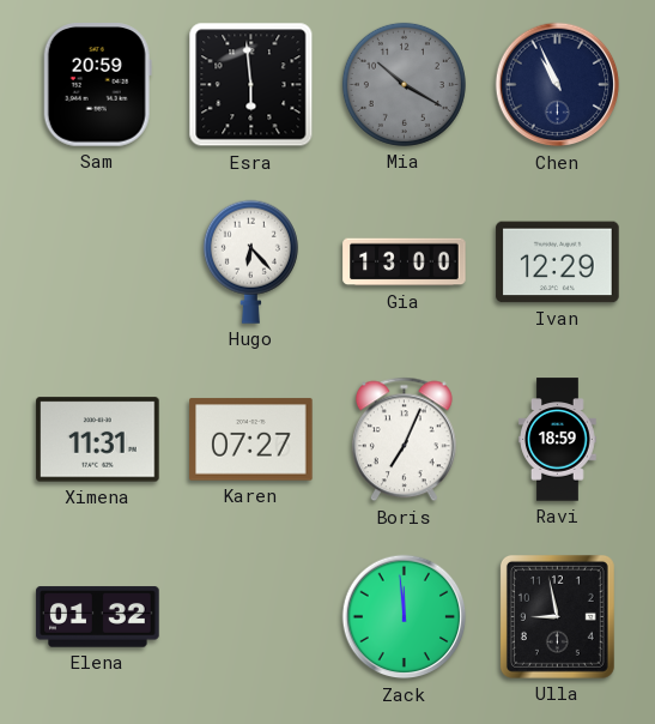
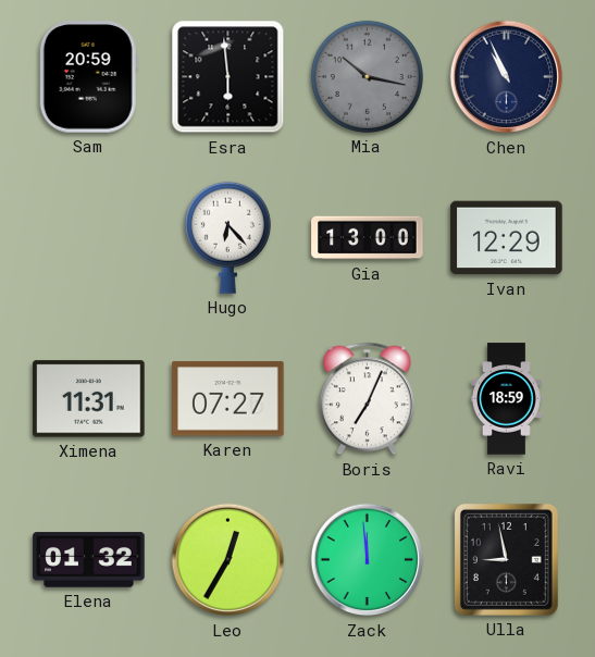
Mia: 10:20 -> 10:17
Leo: none -> 12:35
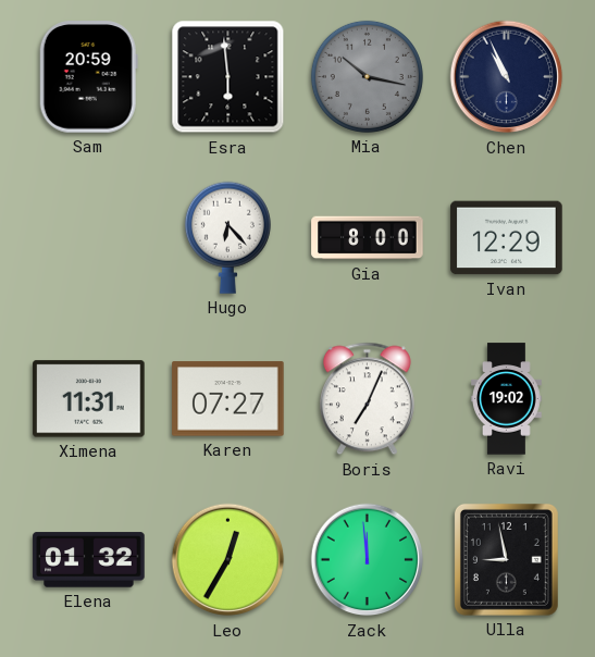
Gia: 13:00 -> 8:00
Ravi: 18:59 -> 19:02
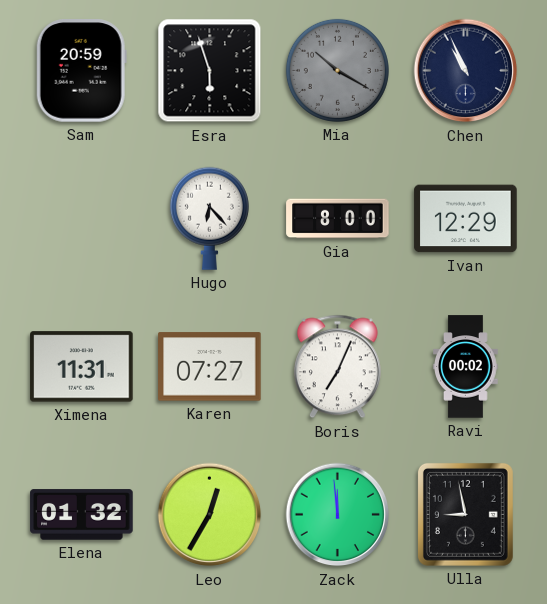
Esra: 5:59 -> 5:57
Mia: 10:17 -> 10:20
Ravi: 19:02 -> 00:02
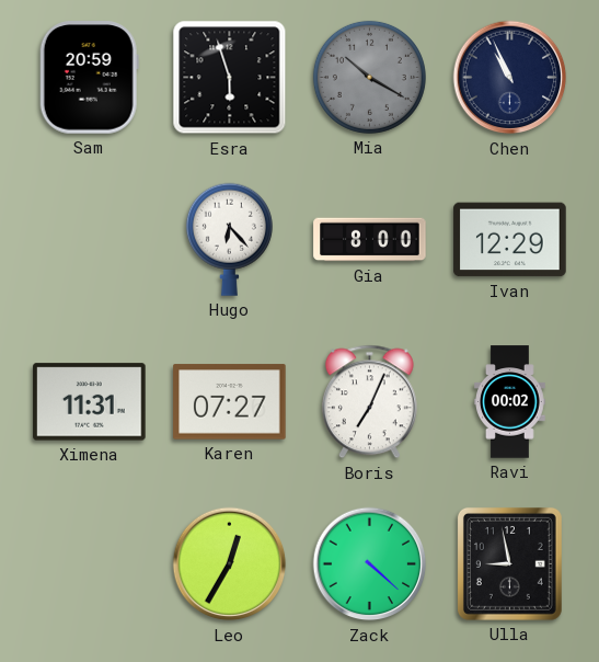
Elena: 01:32 -> none
Zack: 11:59 -> 4:22
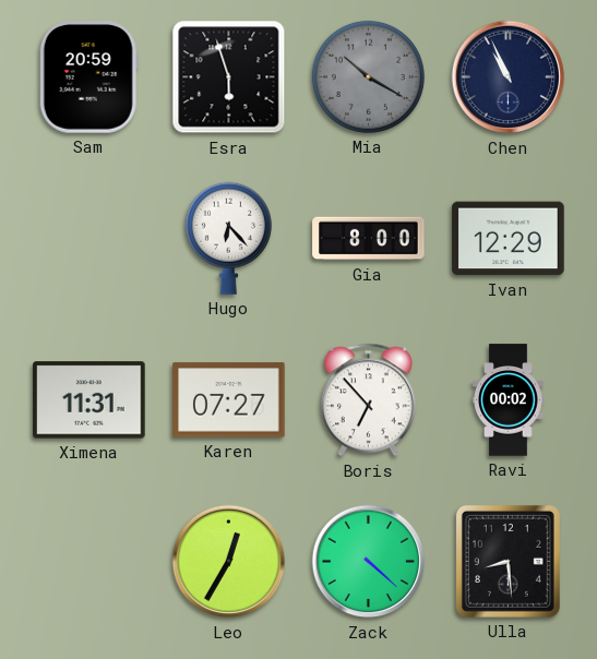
Boris: 7:04 -> 6:53
Ulla: 8:58 -> 8:29
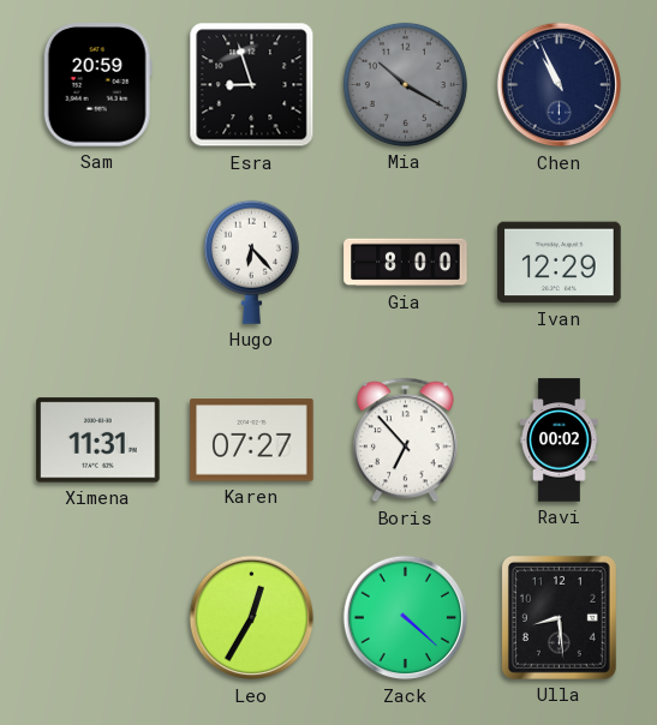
Esra: 5:57 -> 8:57
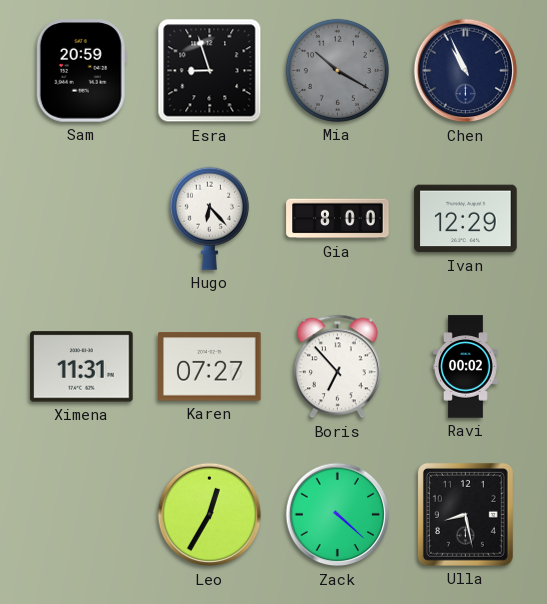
Ulla: 8:29 -> 8:28
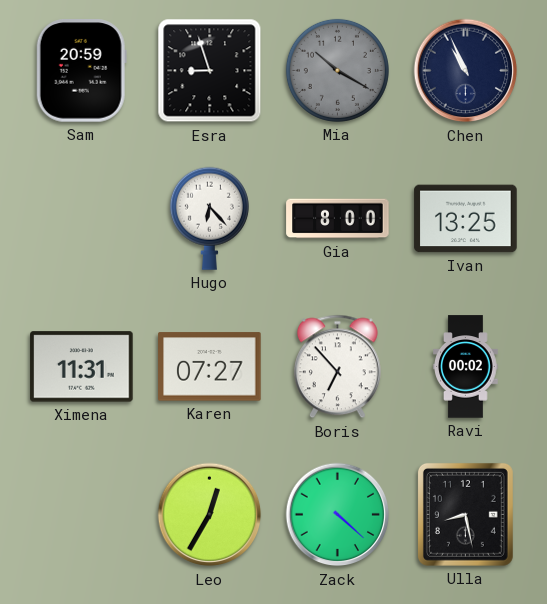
Ivan: 12:29 -> 13:25
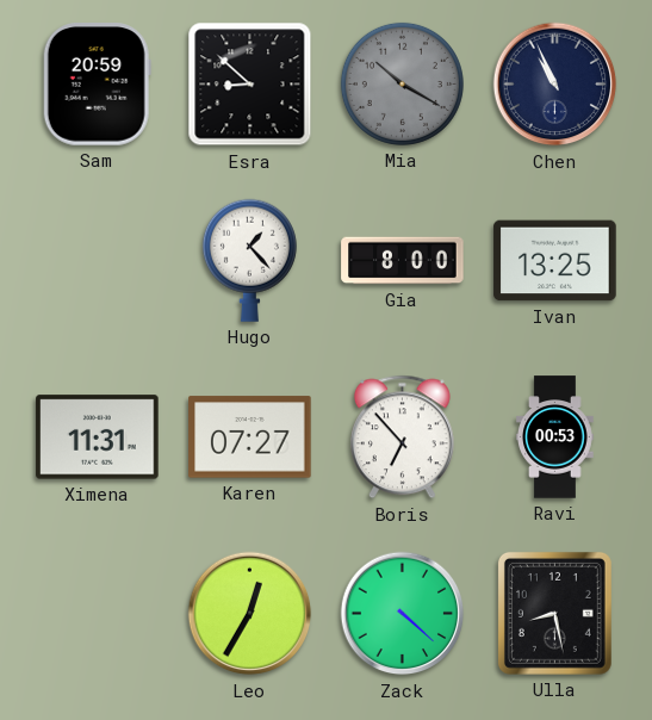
Esra: 8:57 -> 8:52
Hugo: 6:23 -> 1:23
Ravi: 00:02 -> 00:53
